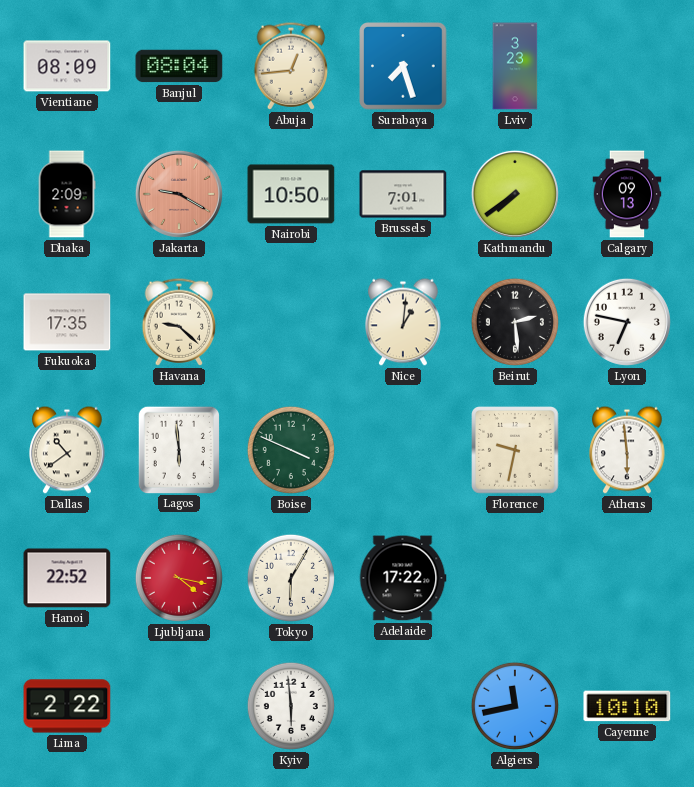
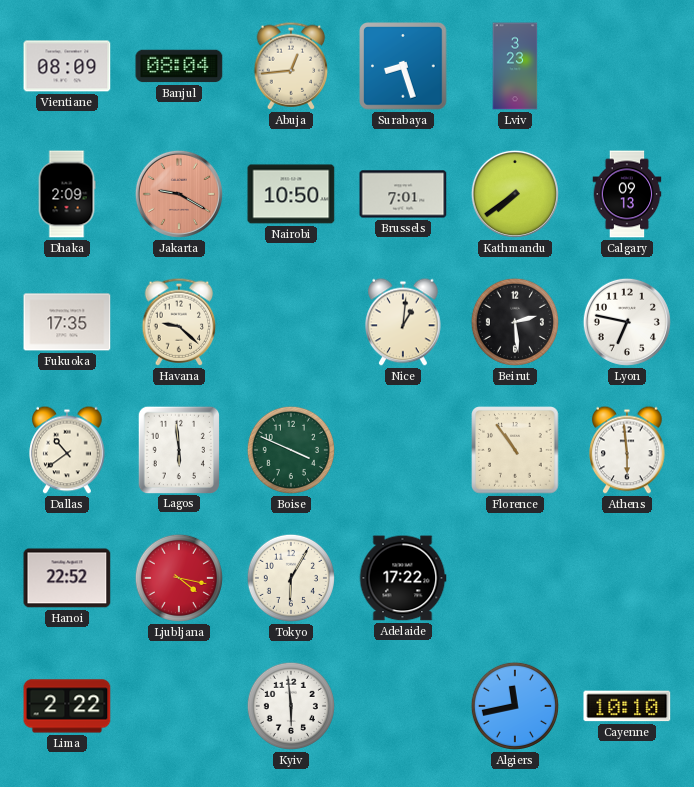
Surabaya: 7:27 -> 8:27
Florence: 9:32 -> 10:54
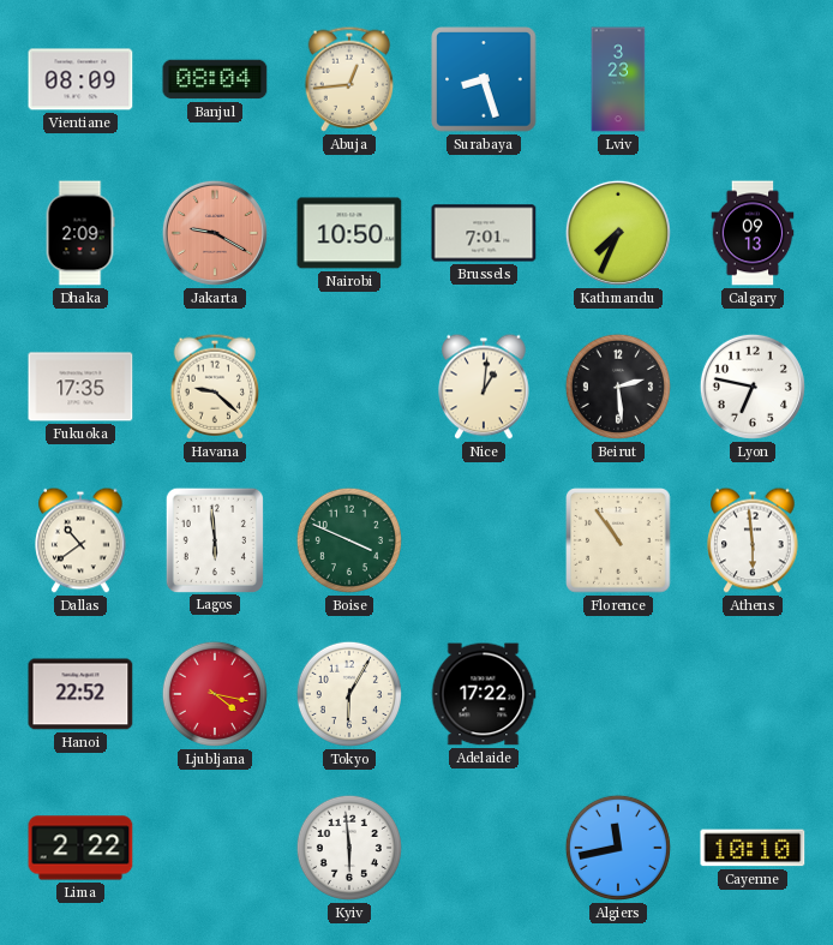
Kathmandu: 7:39 -> 7:34
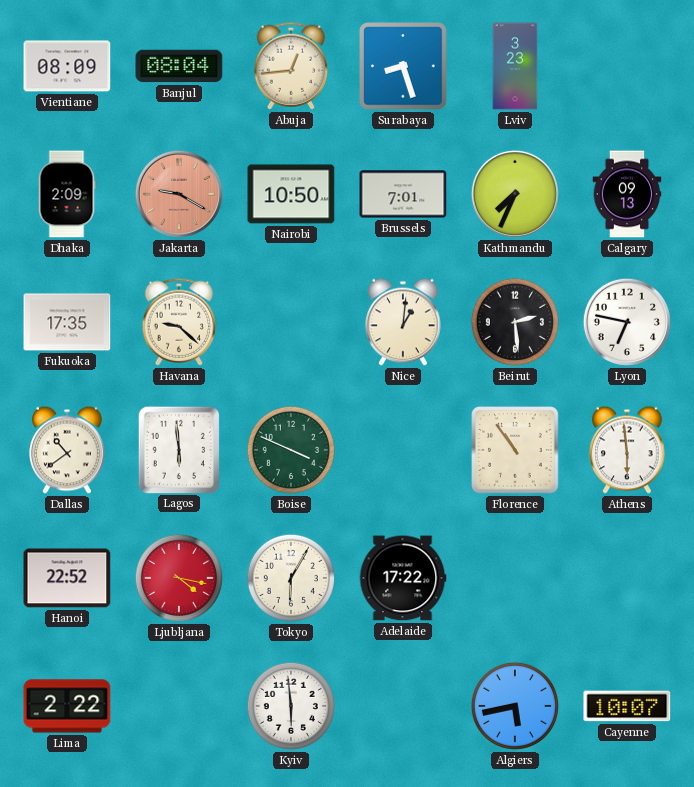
Algiers: 11:43 -> 5:43
Cayenne: 10:10 -> 10:07
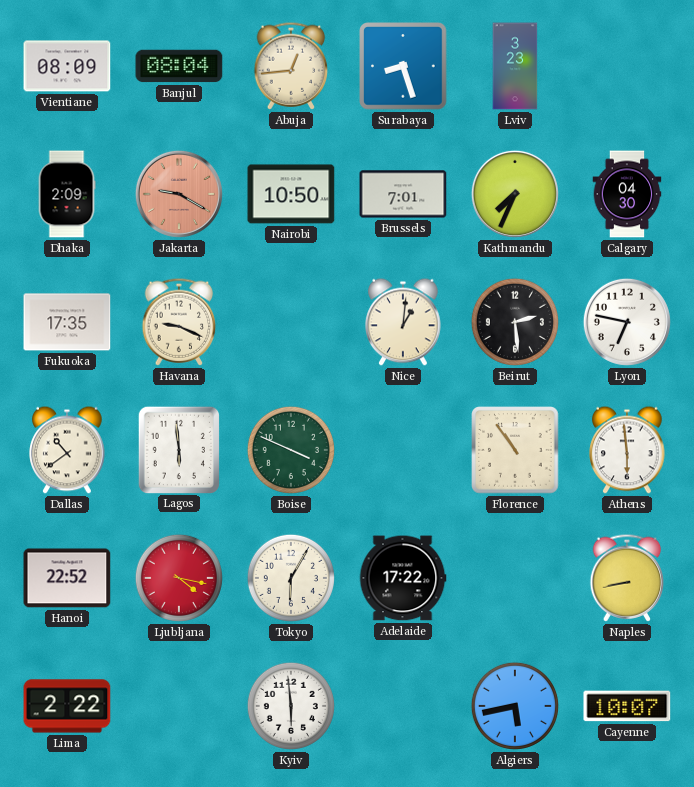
Calgary: 09:13 -> 04:30
Havana: 9:22 -> 9:19
Naples: none -> 8:43
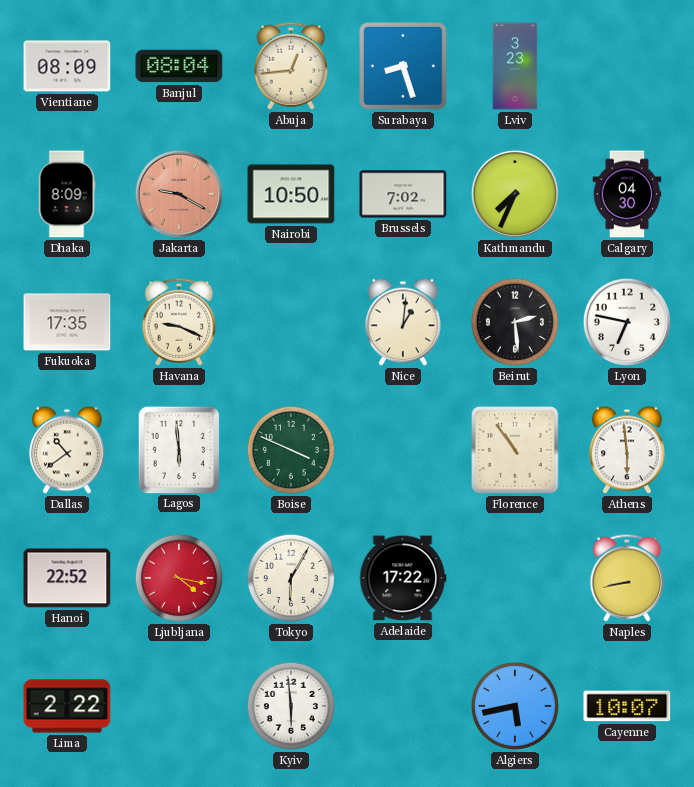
Dhaka: 2:09 -> 8:09
Brussels: 7:01 -> 7:02
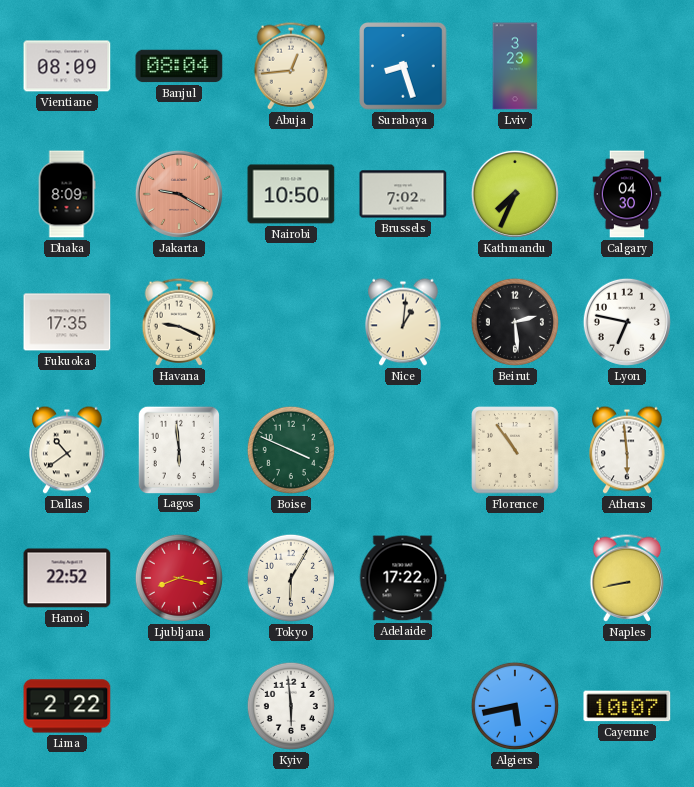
Ljubljana: 4:17 -> 8:17
